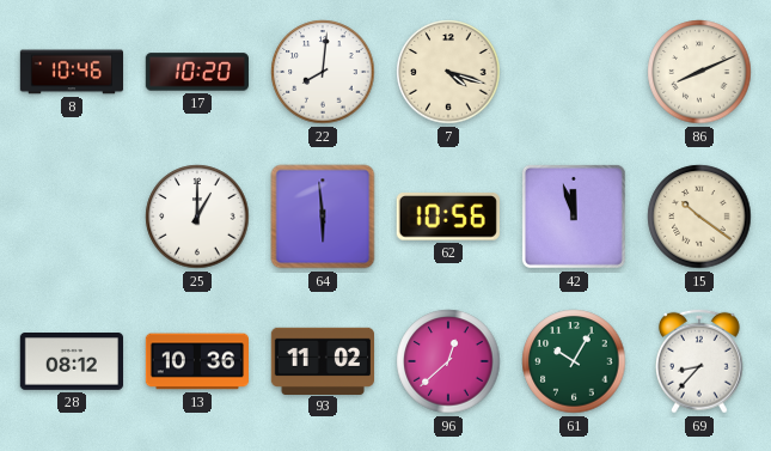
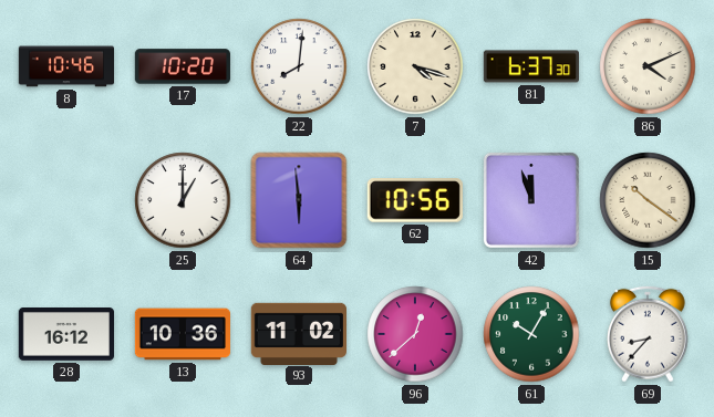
81: none -> 6:37
86: 8:11 -> 4:11
28: 08:12 -> 16:12
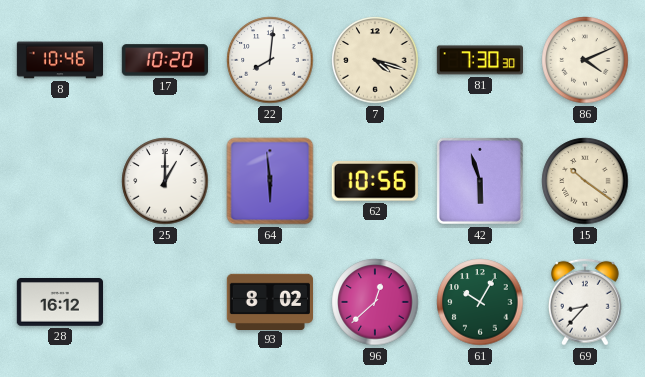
81: 6:37 -> 7:30
42: 11:57 -> 5:57
13: 10:36 -> none
93: 11:02 -> 8:02
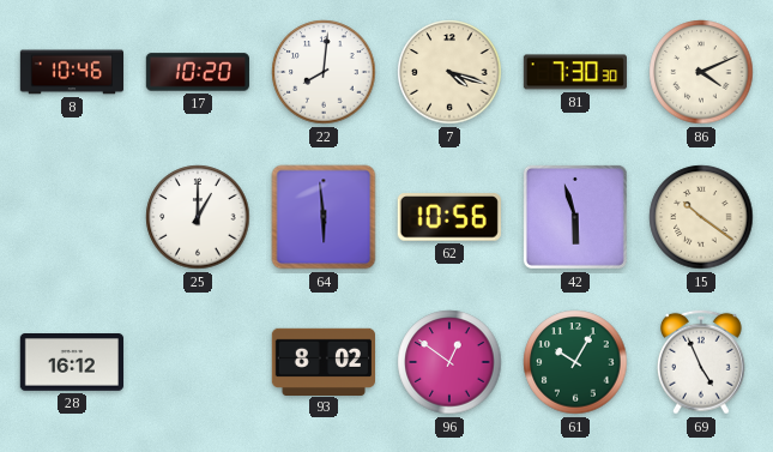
96: 12:38 -> 12:51
69: 8:37 -> 4:56
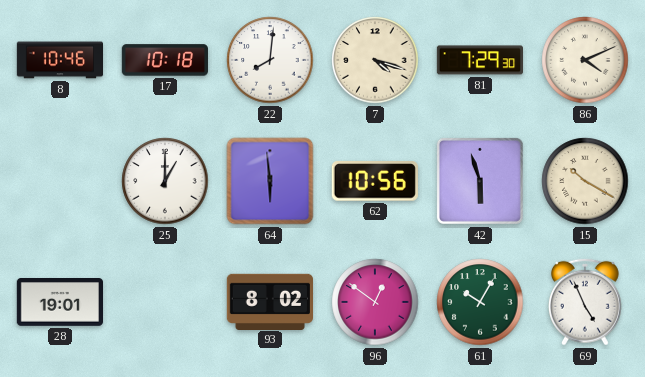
17: 10:20 -> 10:18
81: 7:30 -> 7:29
15: 10:21 -> 10:20
28: 16:12 -> 19:01
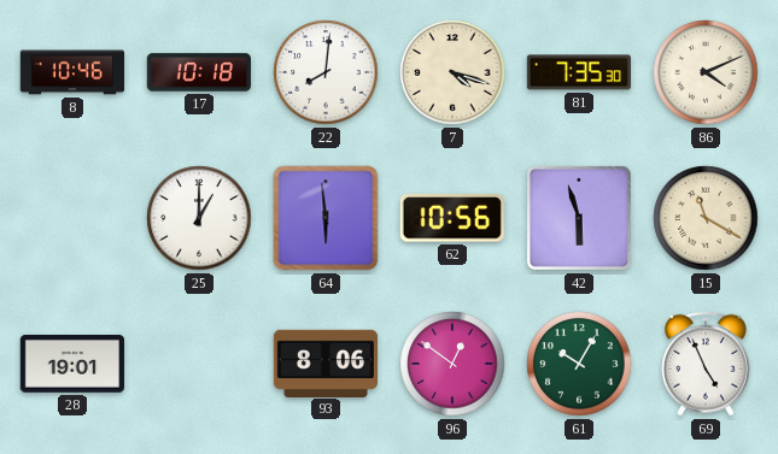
81: 7:29 -> 7:35
15: 10:20 -> 11:20
93: 8:02 -> 8:06
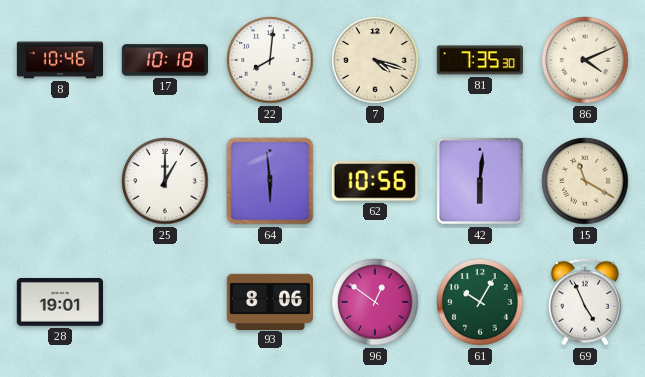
42: 5:57 -> 6:01
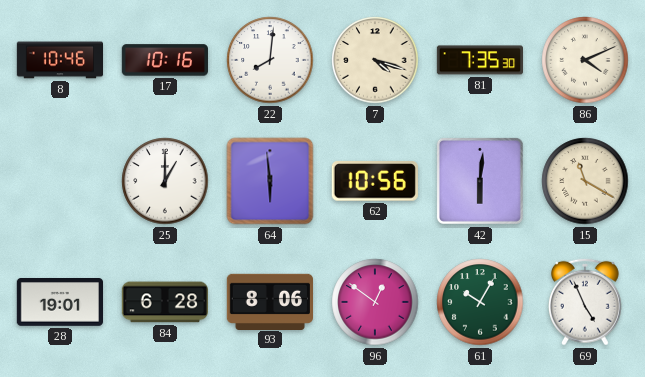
17: 10:18 -> 10:16
84: none -> 6:28
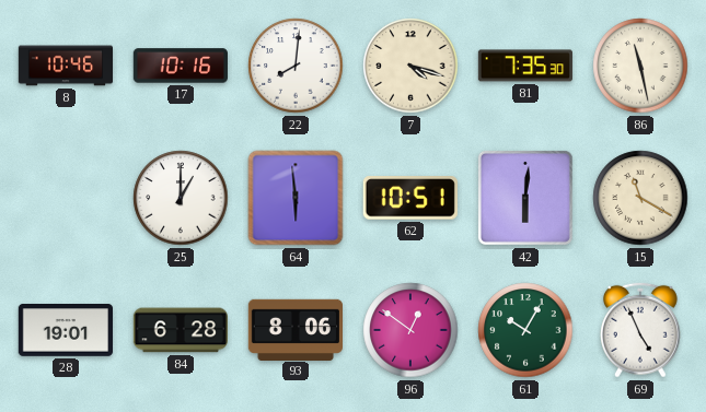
86: 4:11 -> 11:28
62: 10:56 -> 10:51
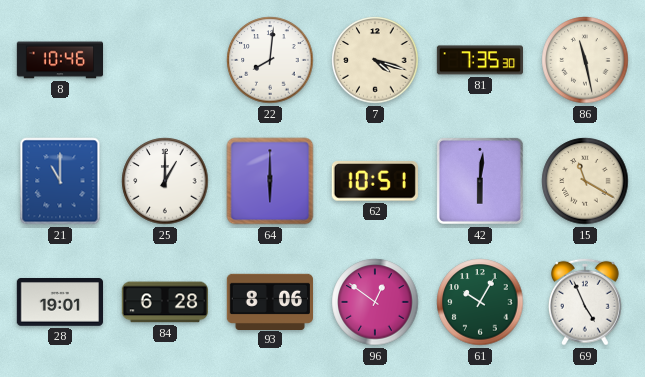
17: 10:16 -> none
21: none -> 11:00
64: 5:59 -> 6:00
